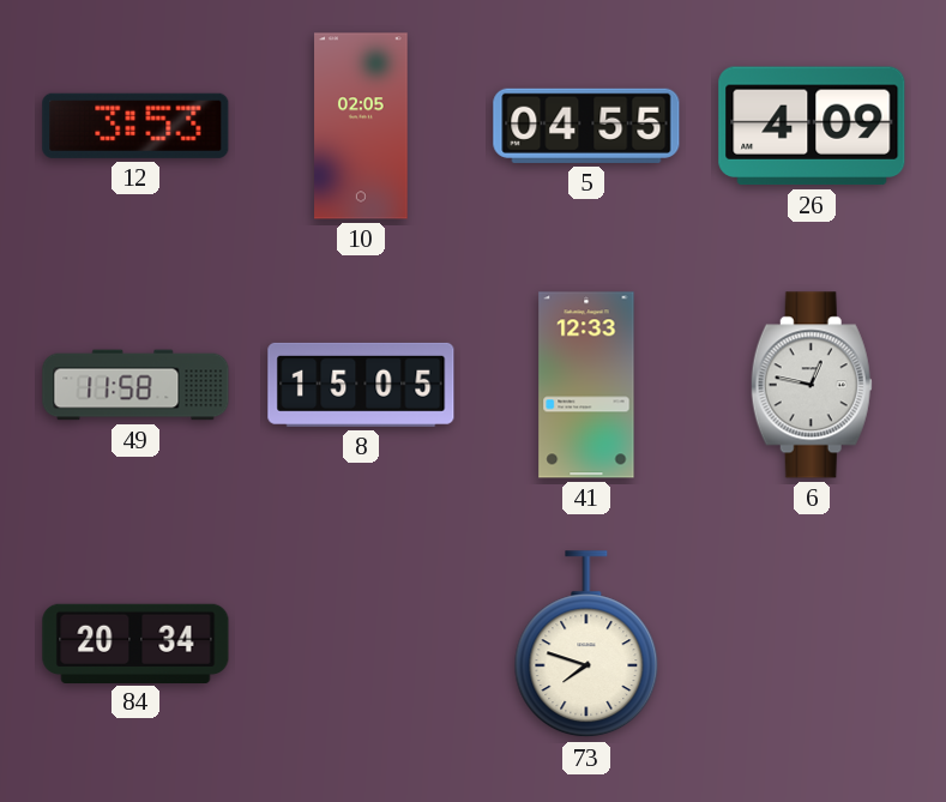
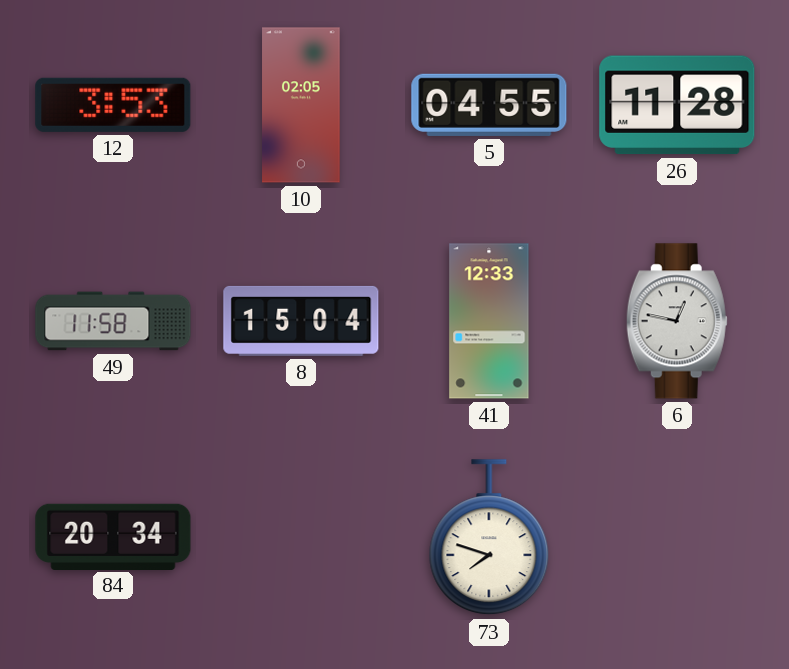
26: 4:09 -> 11:28
8: 15:05 -> 15:04
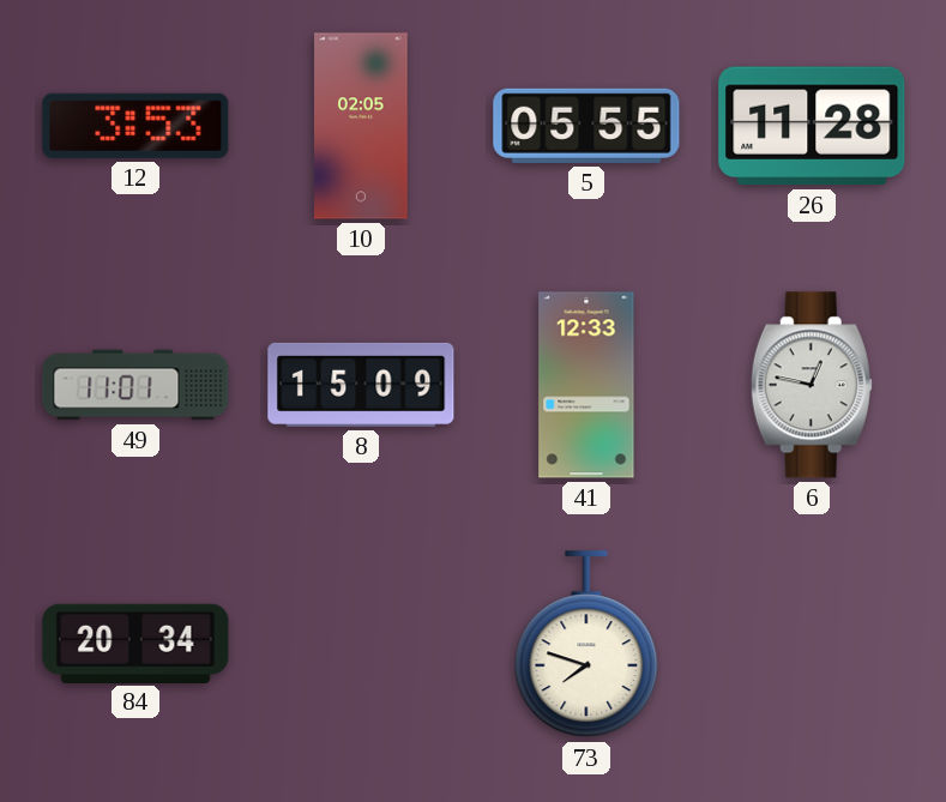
5: 04:55 -> 05:55
49: 11:58 -> 11:01
8: 15:04 -> 15:09
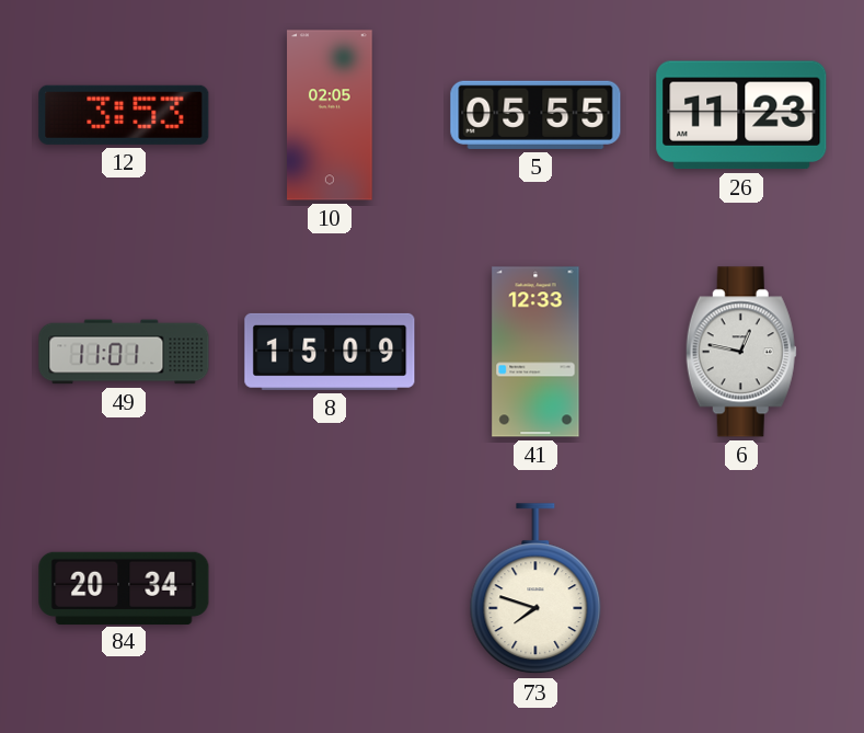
26: 11:28 -> 11:23
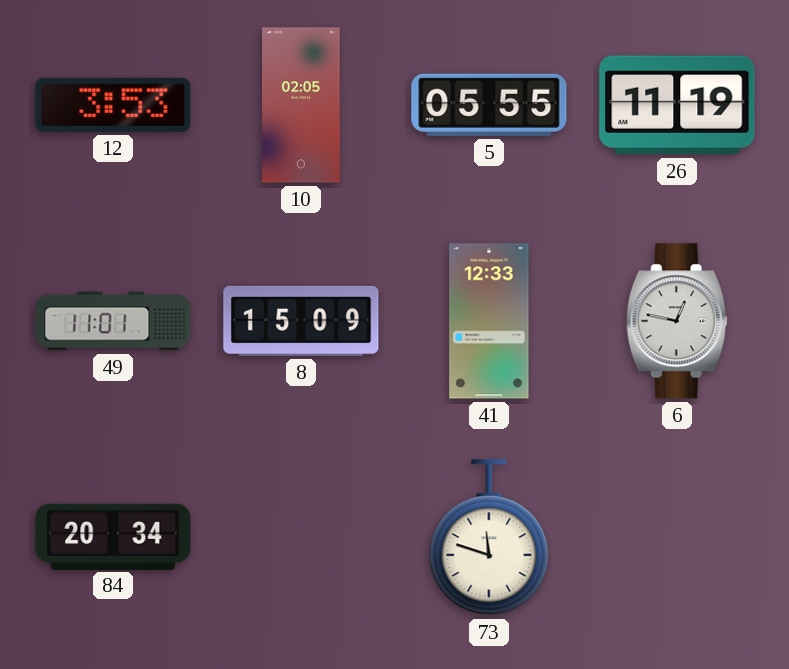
26: 11:23 -> 11:19
73: 7:48 -> 11:48
